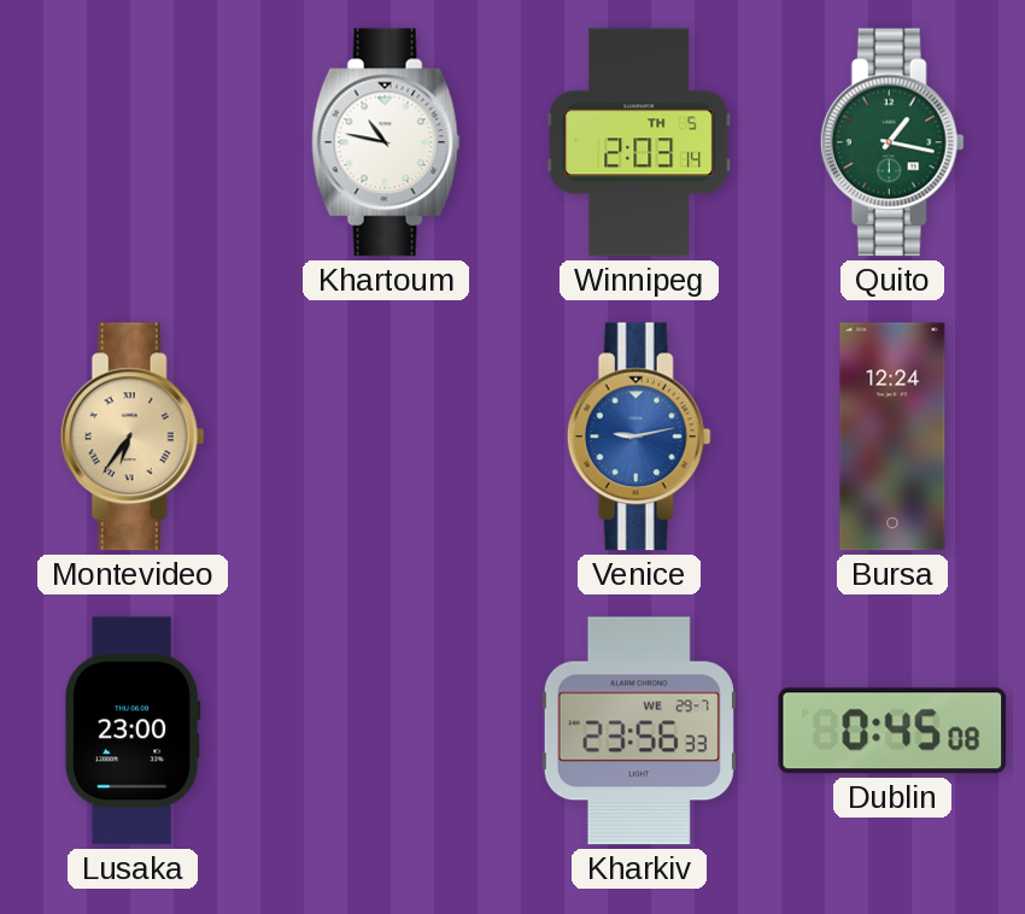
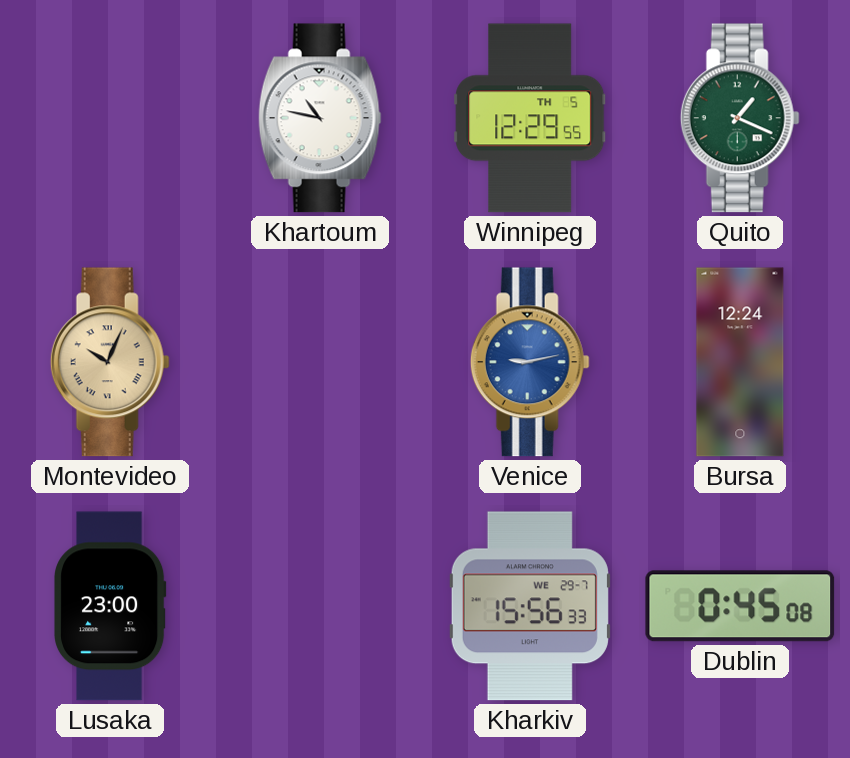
Winnipeg: 2:03 -> 12:29
Quito: 1:17 -> 1:19
Montevideo: 6:36 -> 10:04
Kharkiv: 23:56 -> 15:56
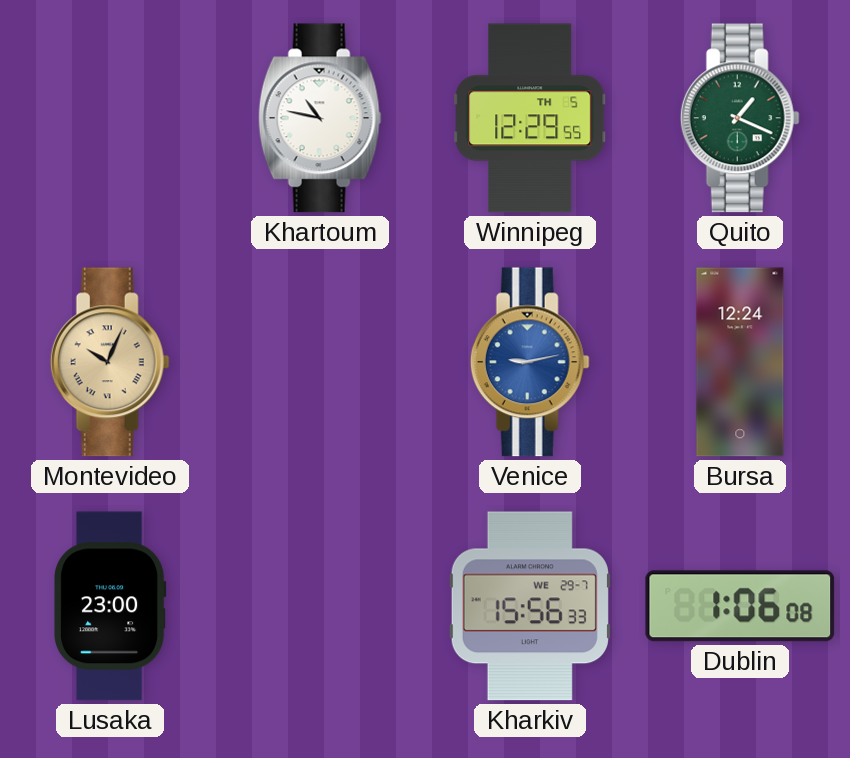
Dublin: 0:45 -> 1:06
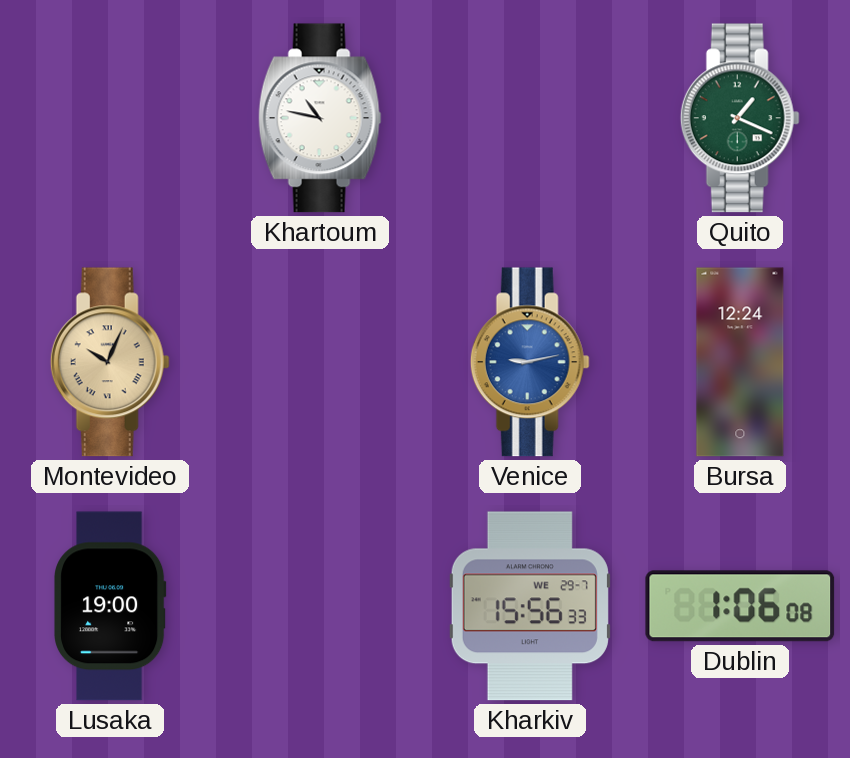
Winnipeg: 12:29 -> none
Lusaka: 23:00 -> 19:00
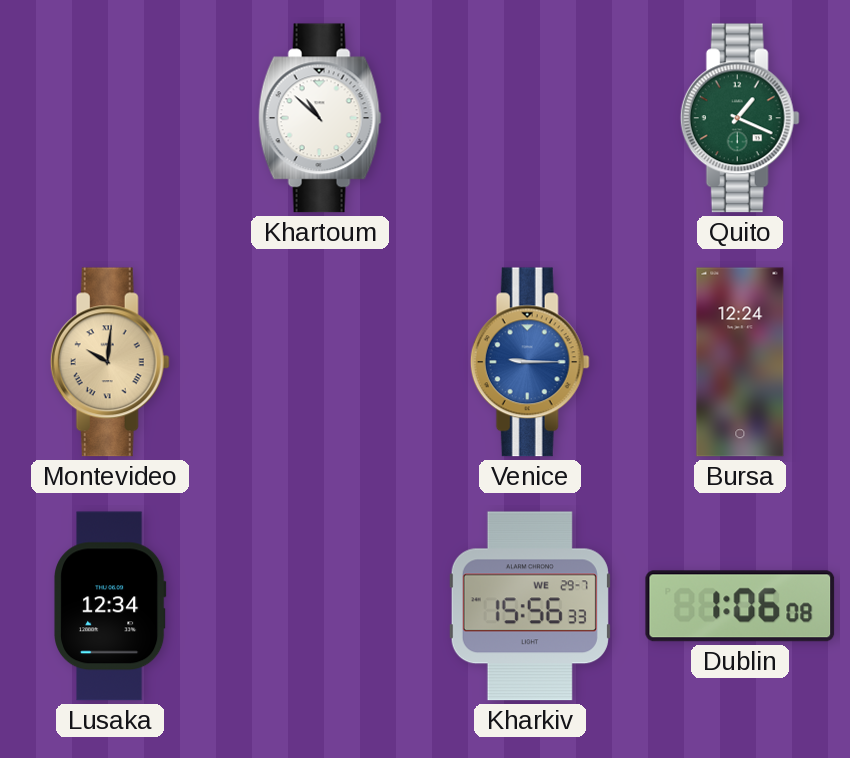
Khartoum: 10:47 -> 10:52
Montevideo: 10:04 -> 10:01
Venice: 9:13 -> 9:15
Lusaka: 19:00 -> 12:34
